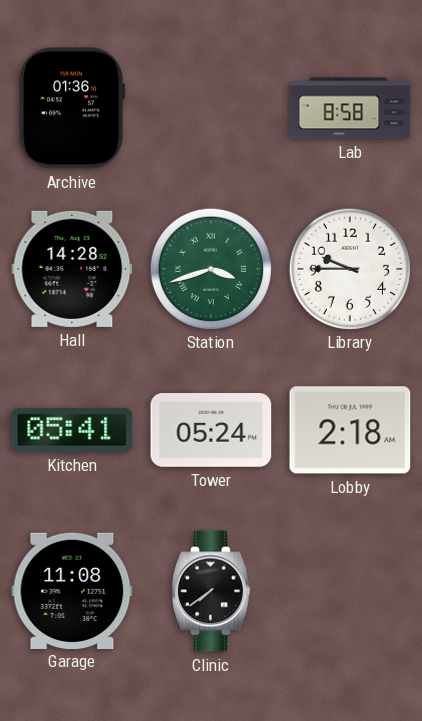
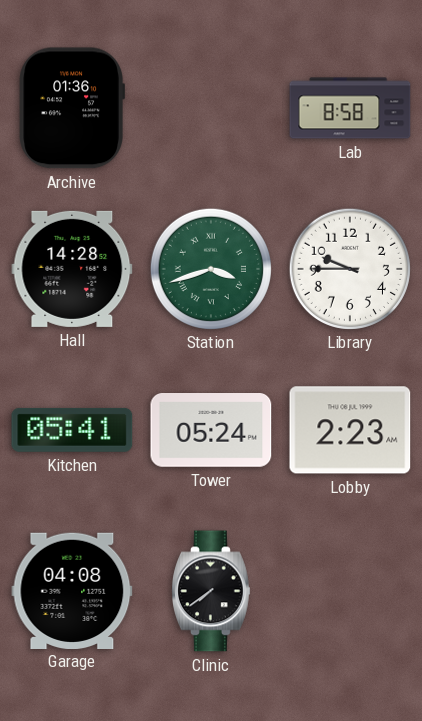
Lobby: 2:18 -> 2:23
Garage: 11:08 -> 04:08
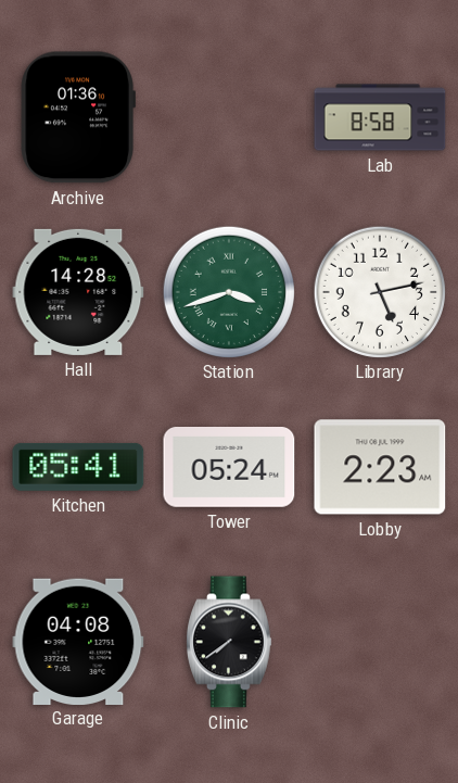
Library: 9:45 -> 5:13
